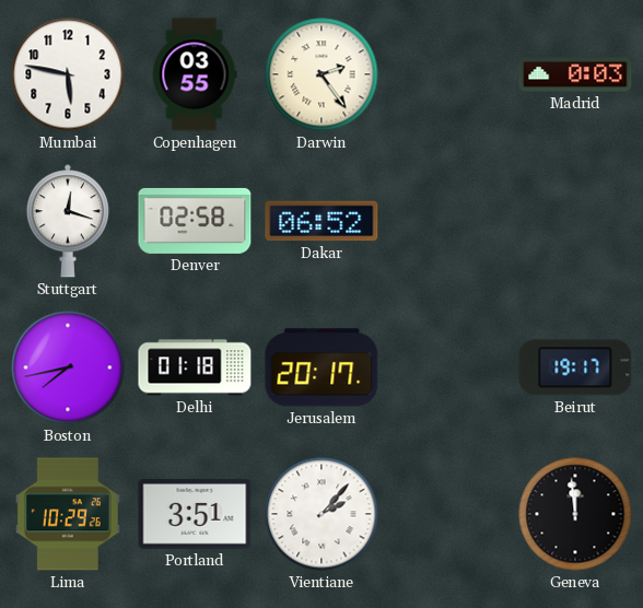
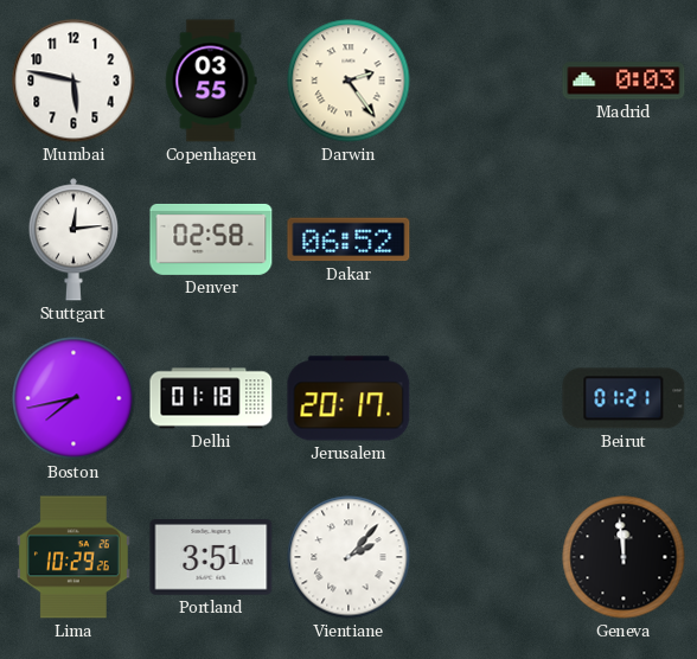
Stuttgart: 12:18 -> 12:14
Beirut: 19:17 -> 01:21
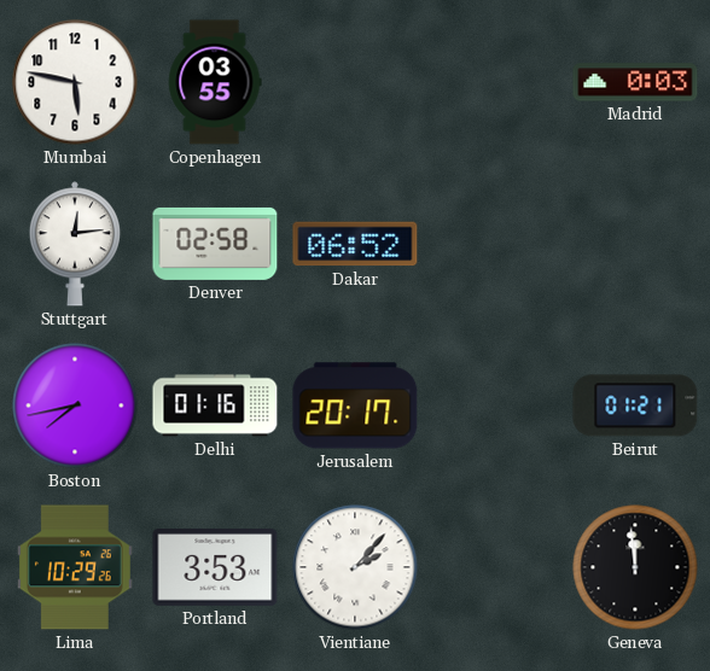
Darwin: 2:24 -> none
Delhi: 01:18 -> 01:16
Portland: 3:51 -> 3:53
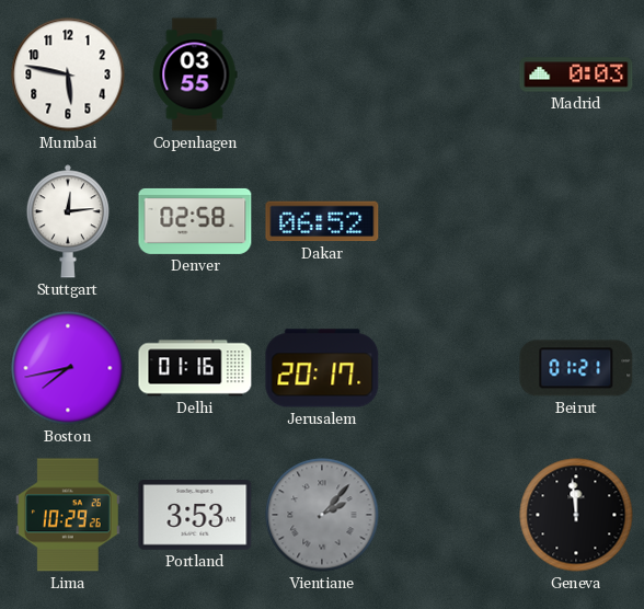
Vientiane dial: white -> grey
